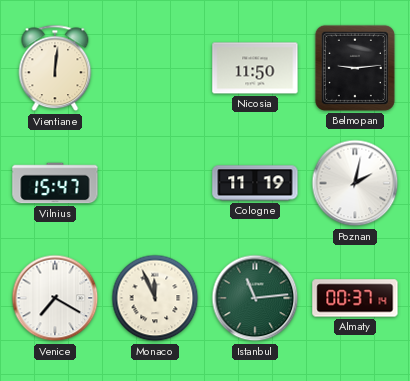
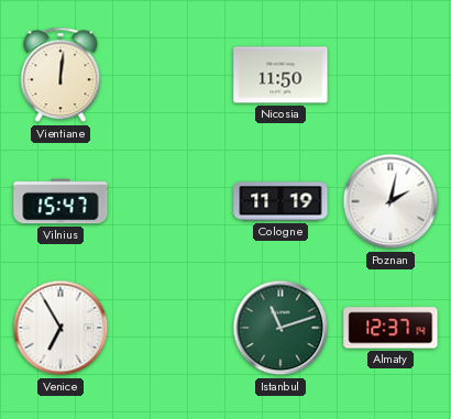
Belmopan: 9:14 -> none
Venice: 7:20 -> 6:55
Monaco: 11:56 -> none
Istanbul: 11:14 -> 11:12
Almaty: 00:37 -> 12:37
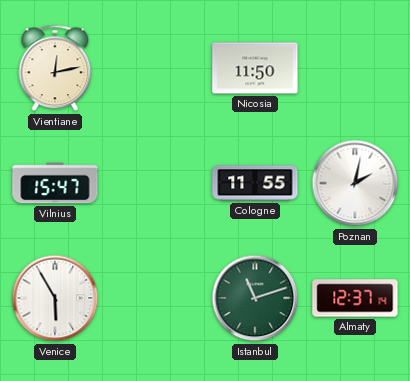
Vientiane: 12:01 -> 12:13
Cologne: 11:19 -> 11:55
Venice: 6:55 -> 5:55
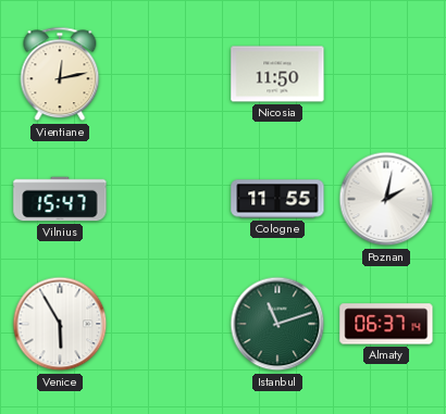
Almaty: 12:37 -> 06:37
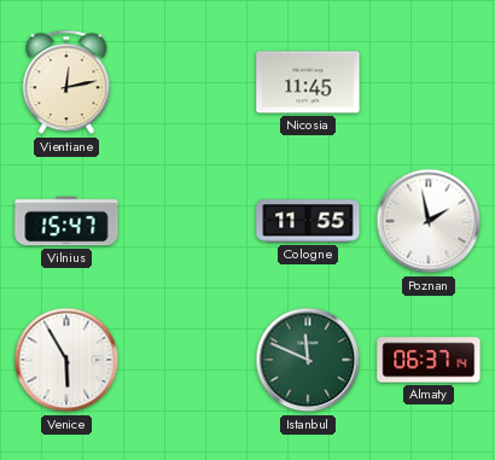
Nicosia: 11:50 -> 11:45
Poznan: 2:02 -> 1:58
Istanbul: 11:12 -> 11:49
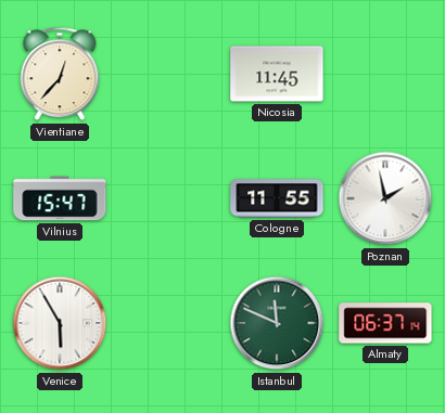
Vientiane: 12:13 -> 12:37
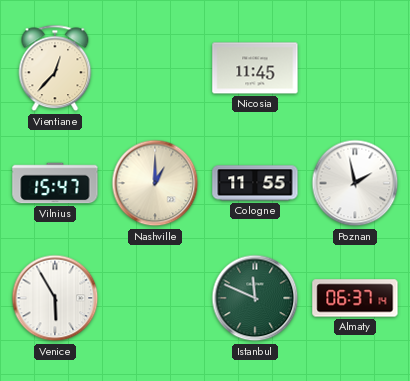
Nashville: none -> 1:00
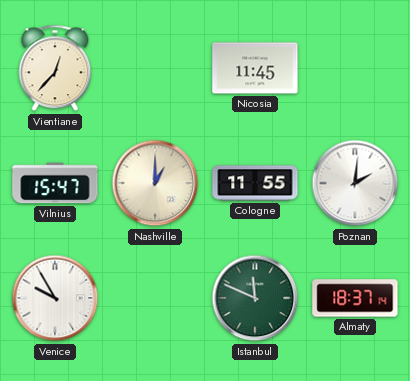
Poznan: 1:58 -> 2:01
Venice: 5:55 -> 9:55
Almaty: 06:37 -> 18:37
